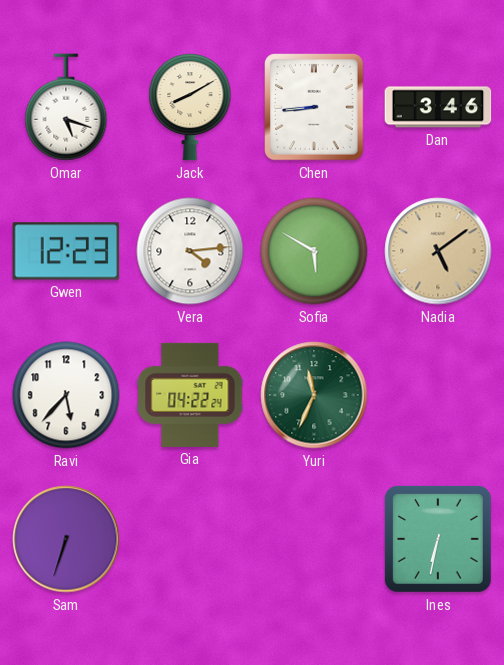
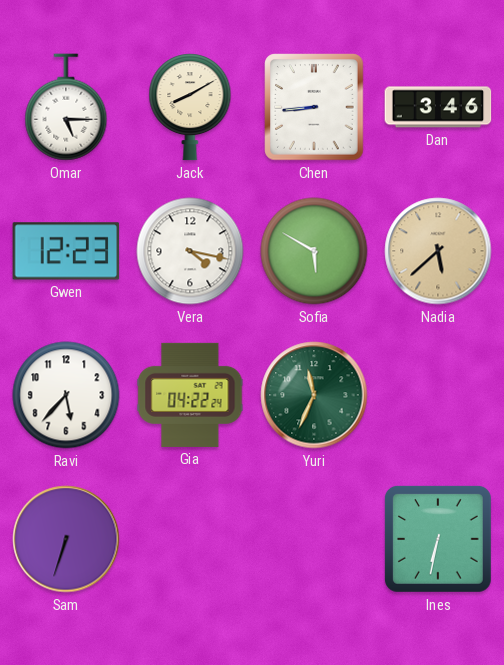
Omar: 5:18 -> 5:15
Vera: 4:14 -> 4:17
Nadia: 5:09 -> 5:38
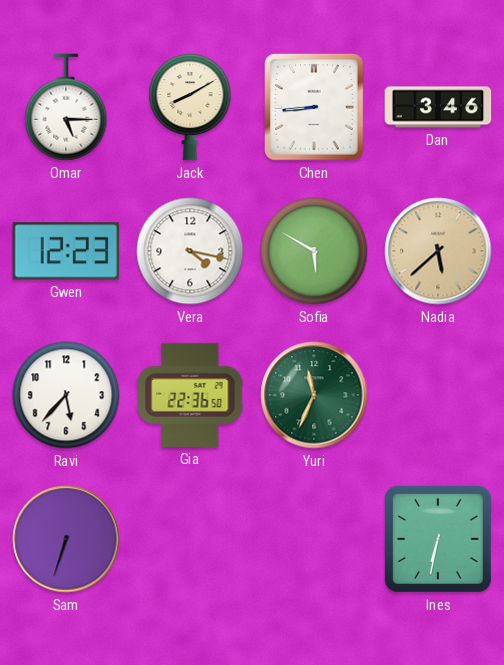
Gia: 04:22 -> 22:36
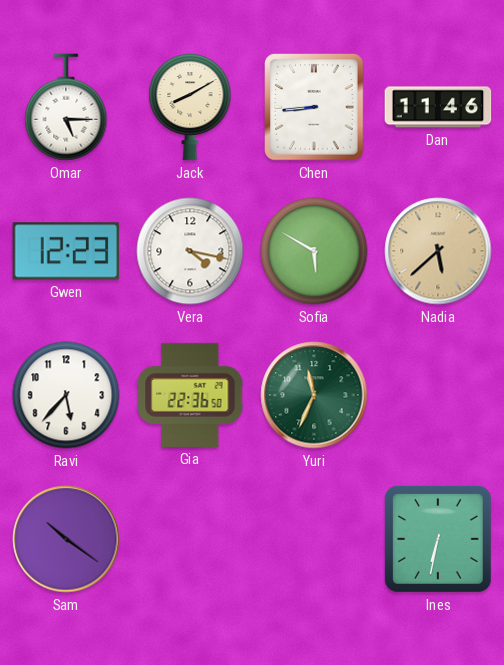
Dan: 3:46 -> 11:46
Sam: 6:33 -> 10:21
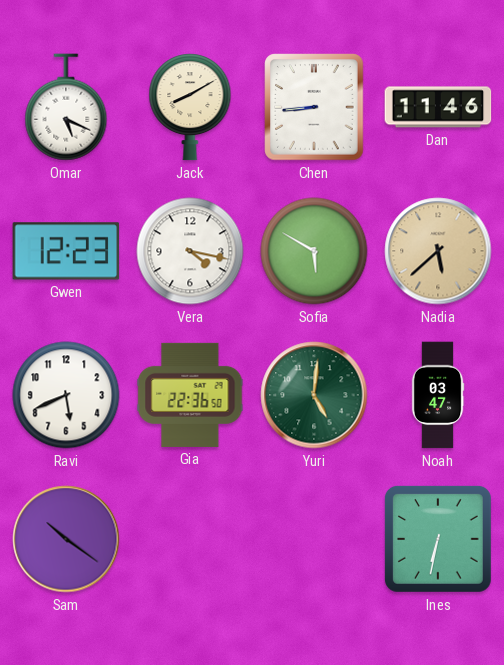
Omar: 5:15 -> 5:19
Ravi: 5:37 -> 5:41
Yuri: 11:34 -> 5:01
Noah: none -> 03:47
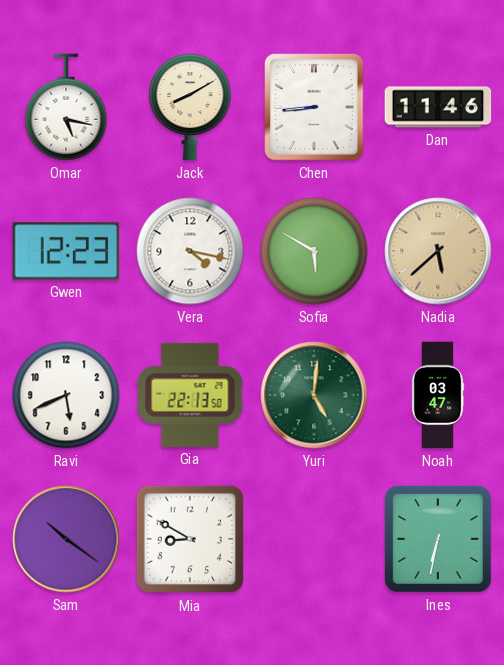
Omar: 5:19 -> 5:17
Gia: 22:36 -> 22:13
Mia: none -> 8:50
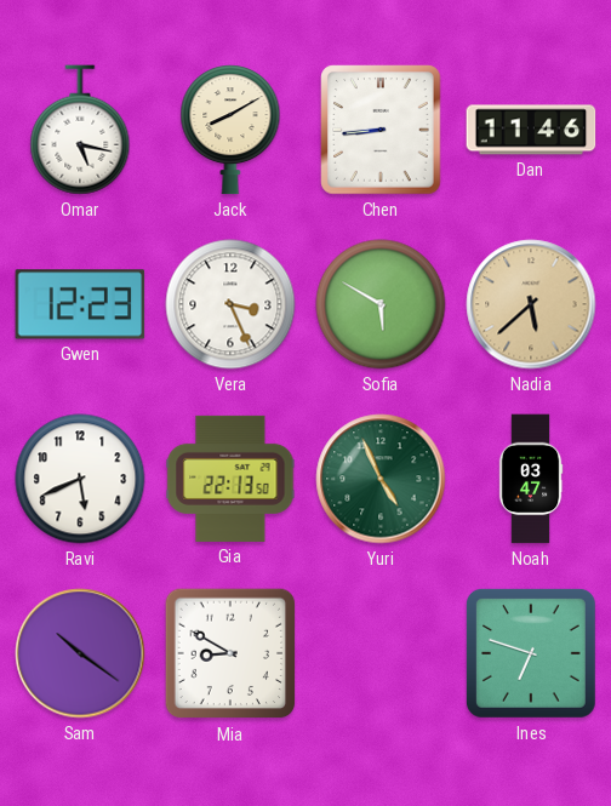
Vera: 4:17 -> 3:26
Yuri: 5:01 -> 4:56
Ines: 6:32 -> 6:48
